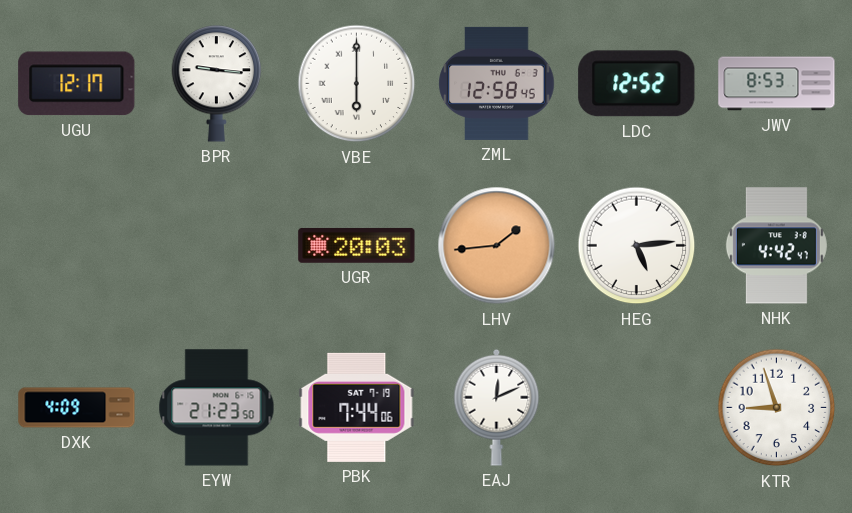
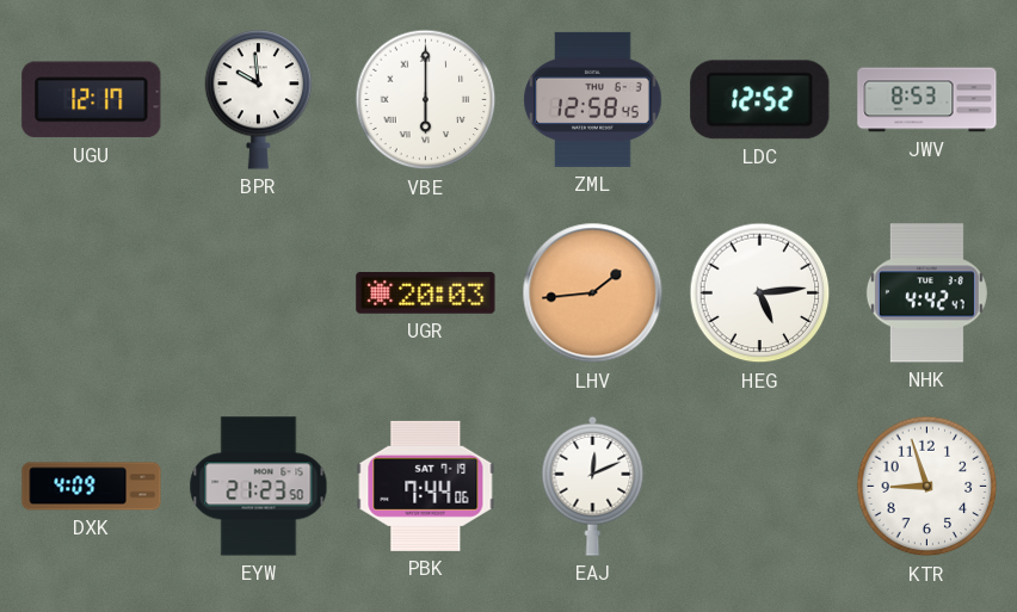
BPR: 9:16 -> 9:59
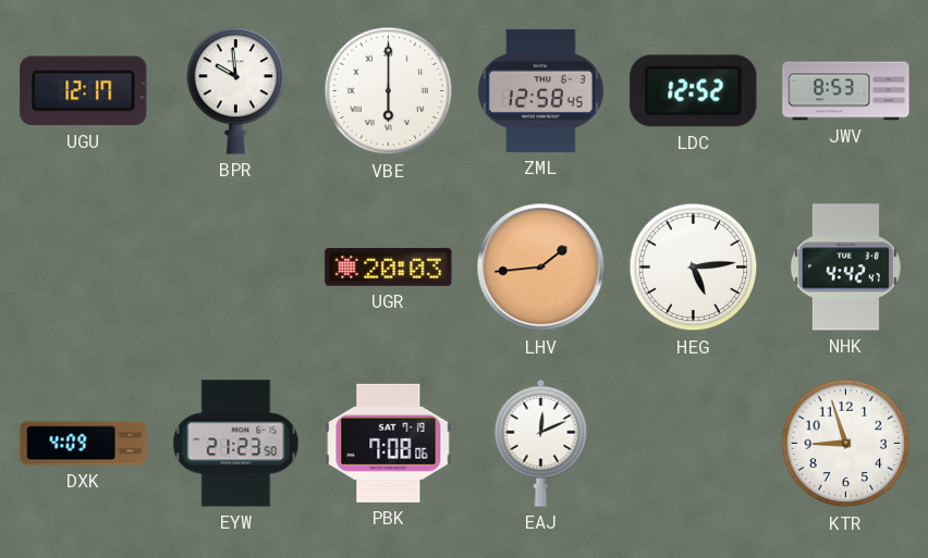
PBK: 7:44 -> 7:08
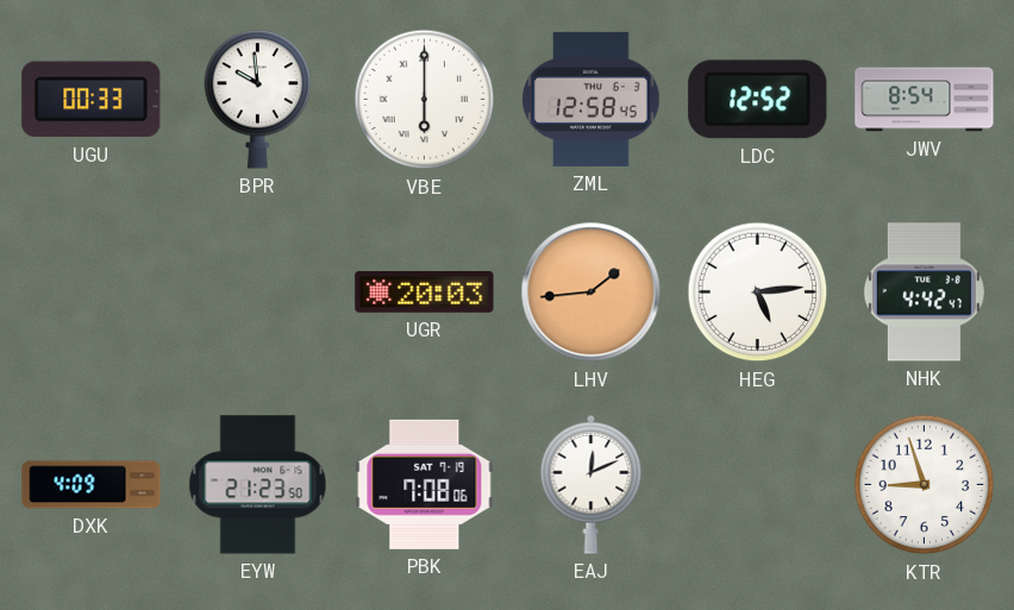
UGU: 12:17 -> 00:33
JWV: 8:53 -> 8:54
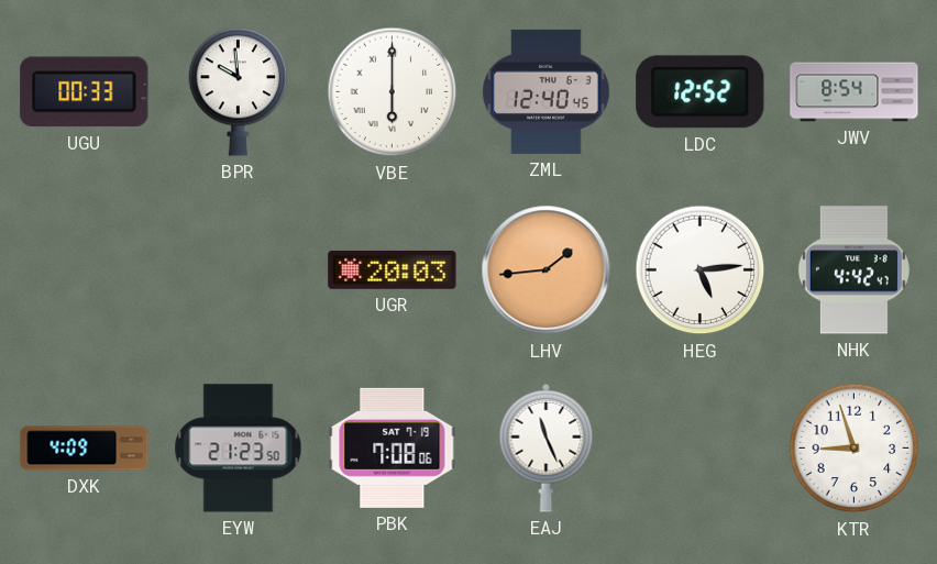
ZML: 12:58 -> 12:40
EAJ: 12:11 -> 11:26
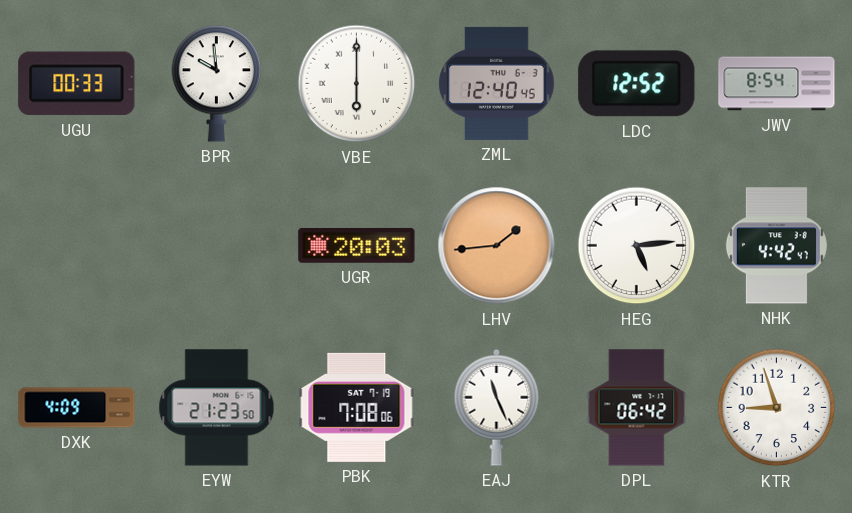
DPL: none -> 06:42
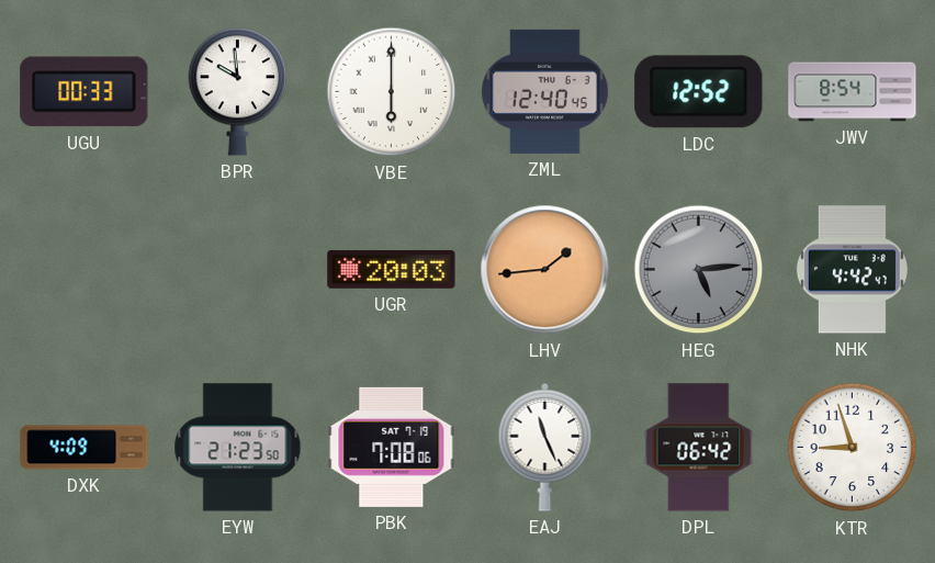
HEG dial: white -> grey
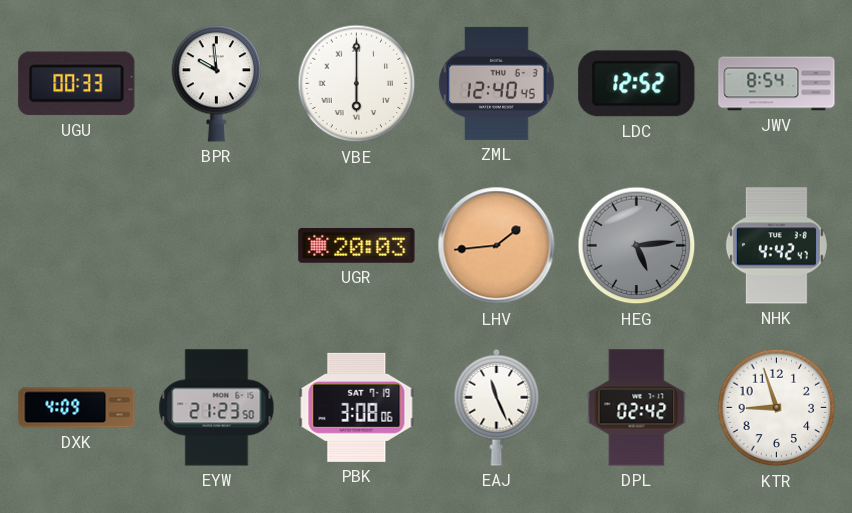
PBK: 7:08 -> 3:08
DPL: 06:42 -> 02:42
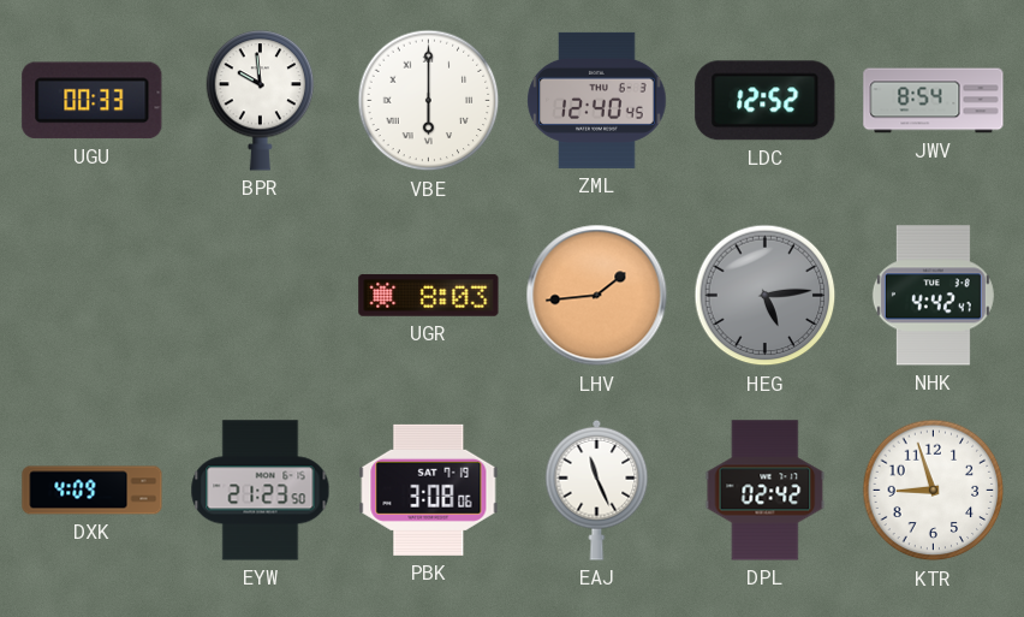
UGR: 20:03 -> 8:03
